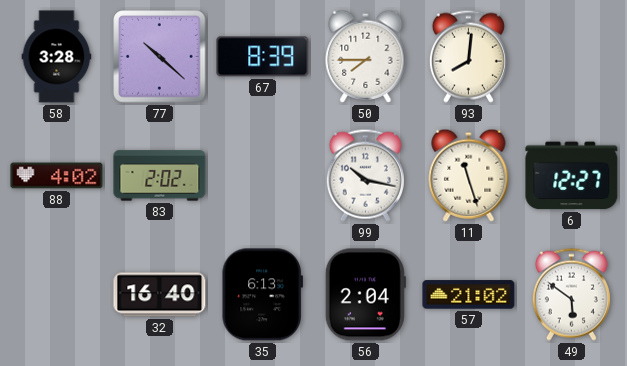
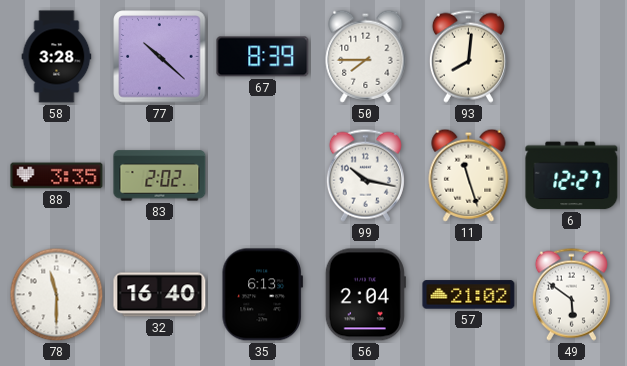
88: 4:02 -> 3:35
78: none -> 11:30
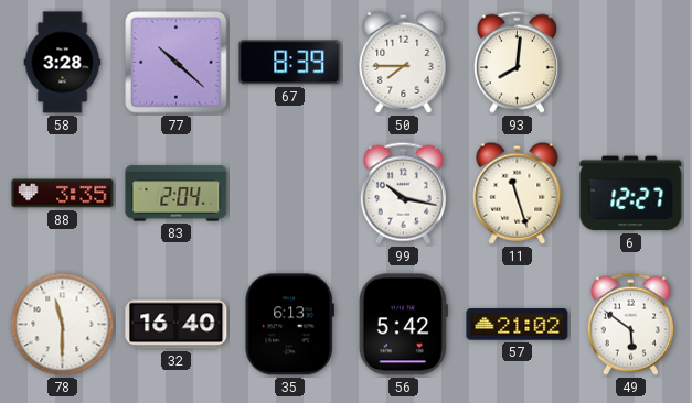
83: 2:02 -> 2:04
56: 2:04 -> 5:42
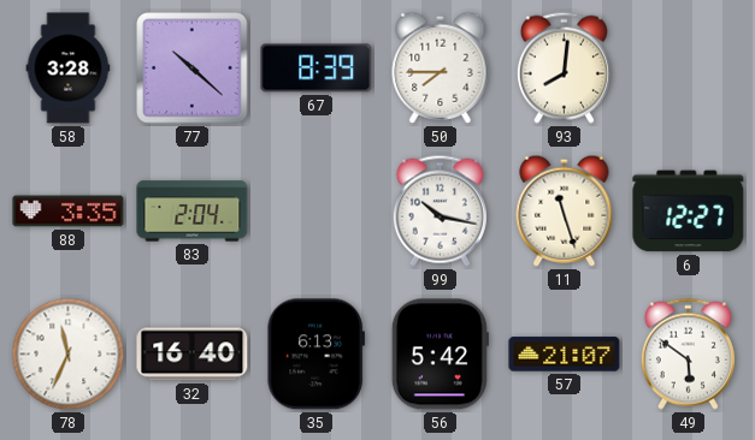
78: 11:30 -> 11:34
57: 21:02 -> 21:07
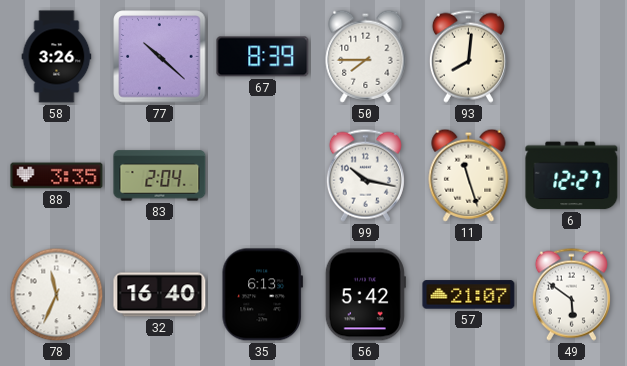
58: 3:28 -> 3:26
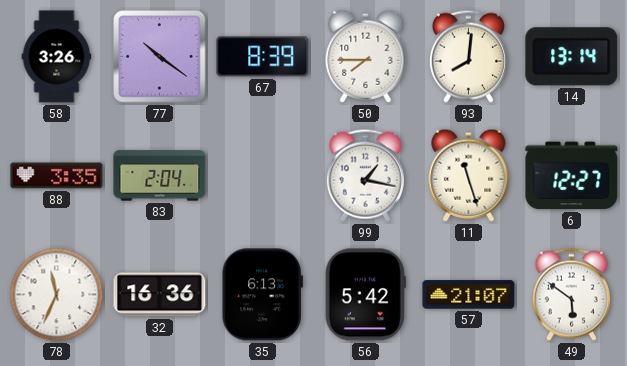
77: 10:22 -> 10:21
14: none -> 13:14
99: 10:17 -> 1:17
32: 16:40 -> 16:36
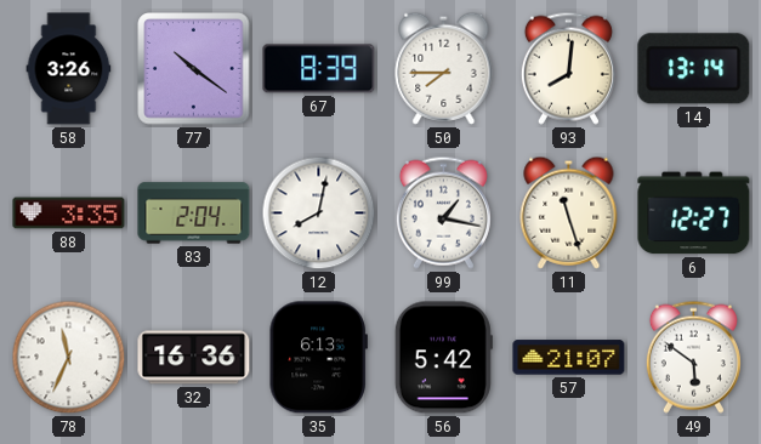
12: none -> 8:02
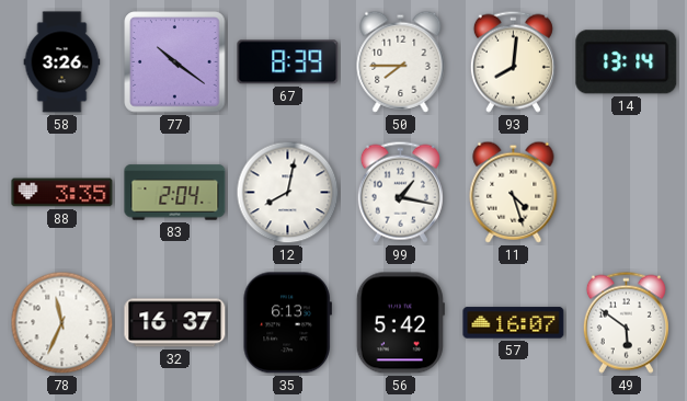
11: 11:27 -> 4:27
6: 12:27 -> none
32: 16:36 -> 16:37
57: 21:07 -> 16:07
